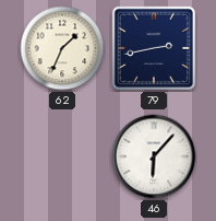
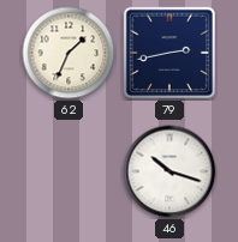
46: 6:07 -> 10:18
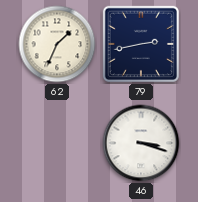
46: 10:18 -> 3:18
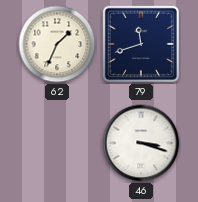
79: 2:43 -> 11:42
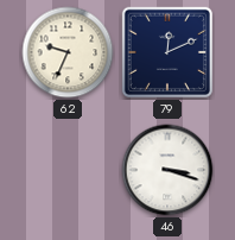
62: 1:34 -> 9:34
79: 11:42 -> 12:11
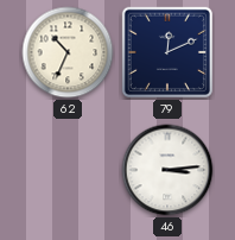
62: 9:34 -> 10:34
46: 3:18 -> 3:14
